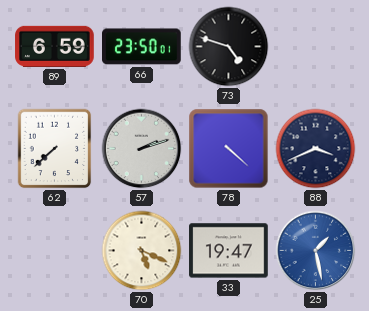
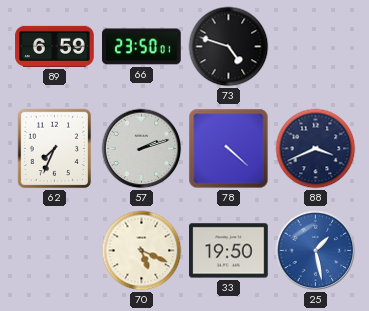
62: 7:38 -> 7:34
33: 19:47 -> 19:50
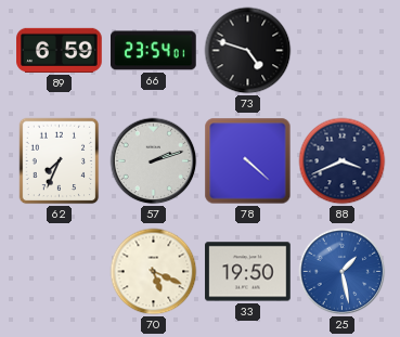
66: 23:50 -> 23:54
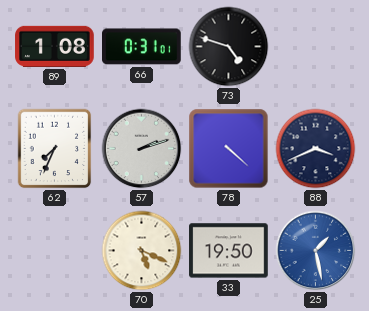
89: 6:59 -> 1:08
66: 23:54 -> 0:31
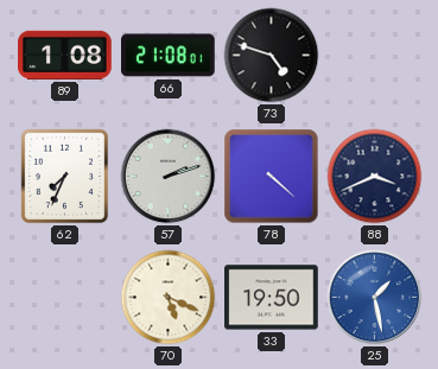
66: 0:31 -> 21:08
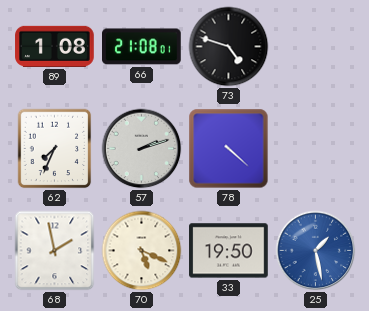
88: 3:41 -> none
68: none -> 1:58
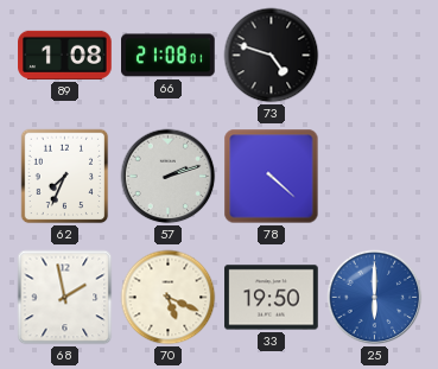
25: 1:28 -> 6:00
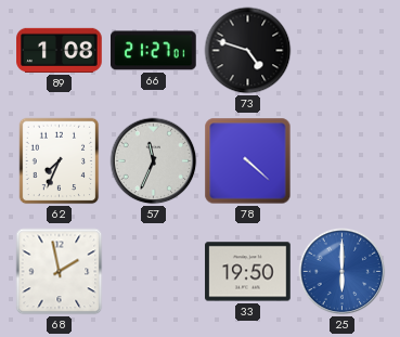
66: 21:08 -> 21:27
57: 2:12 -> 11:34
70: 5:19 -> none
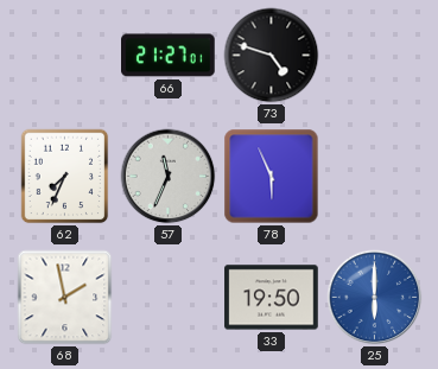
89: 1:08 -> none
78: 4:22 -> 5:56
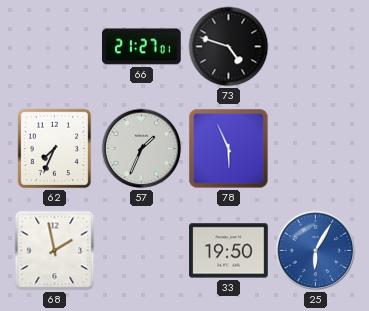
57: 11:34 -> 1:34
25: 6:00 -> 6:05
